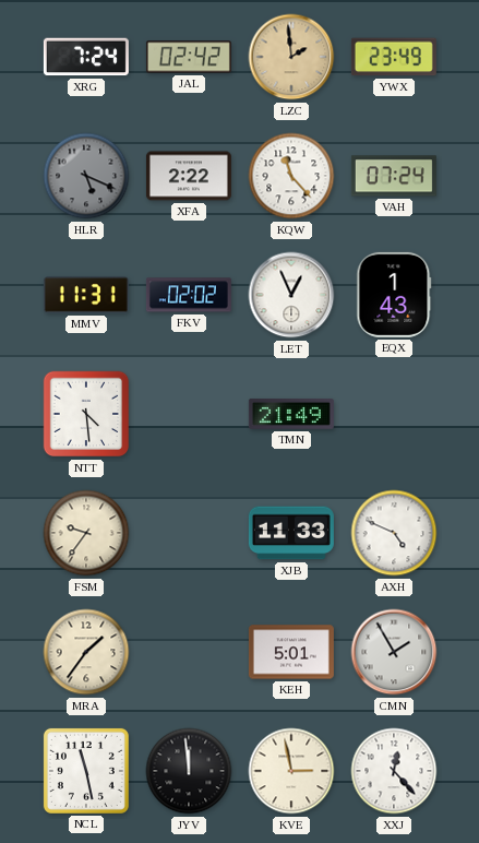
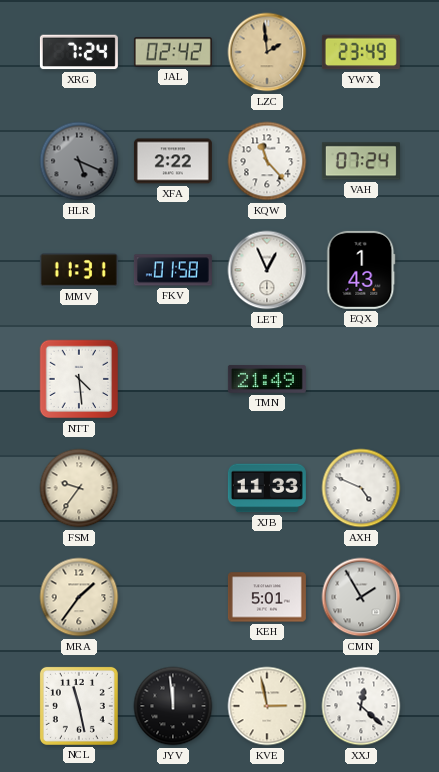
FKV: 02:02 -> 01:58
XXJ: 12:23 -> 12:22
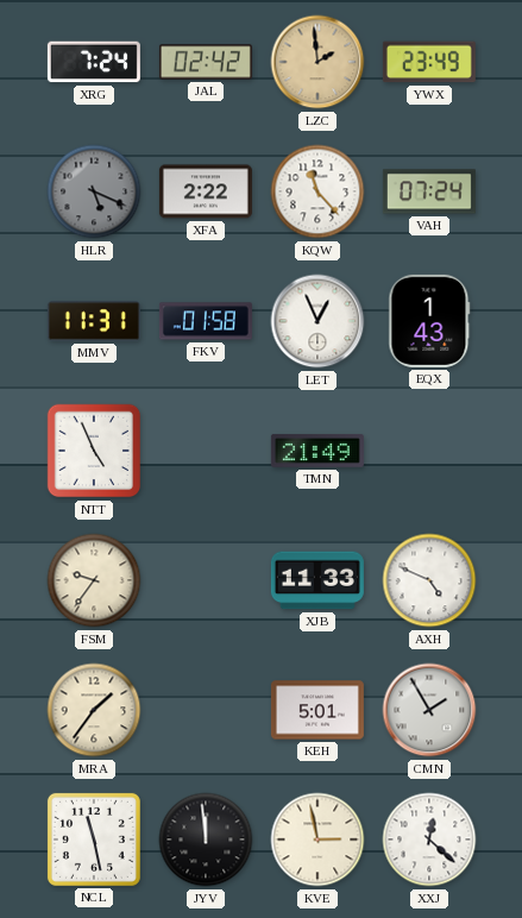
NTT: 4:29 -> 4:56
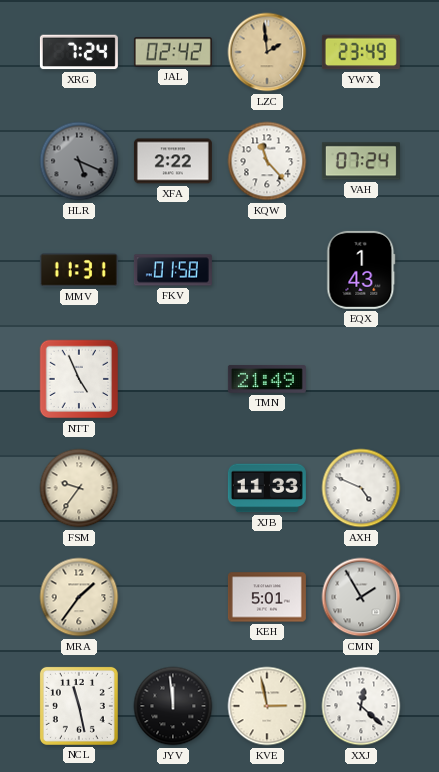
LET: 12:56 -> none
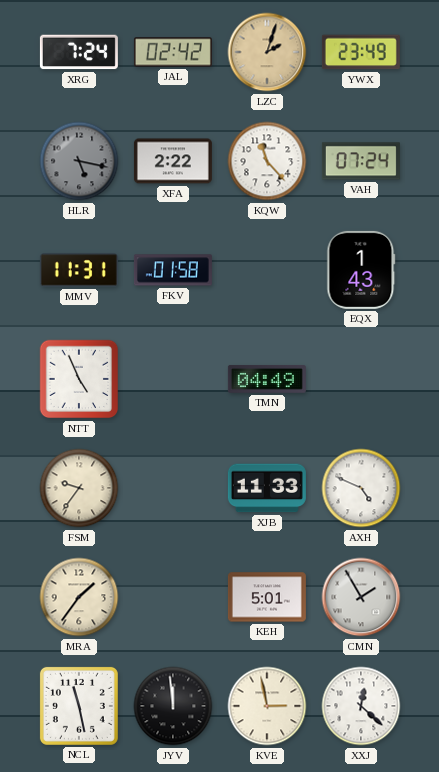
LZC: 1:59 -> 2:03
HLR: 5:19 -> 5:17
TMN: 21:49 -> 04:49
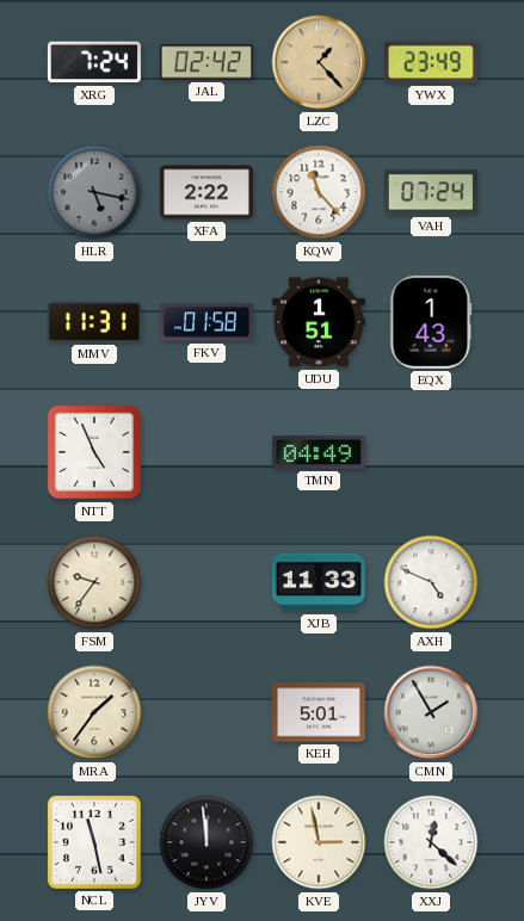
LZC: 2:03 -> 1:23
UDU: none -> 1:51
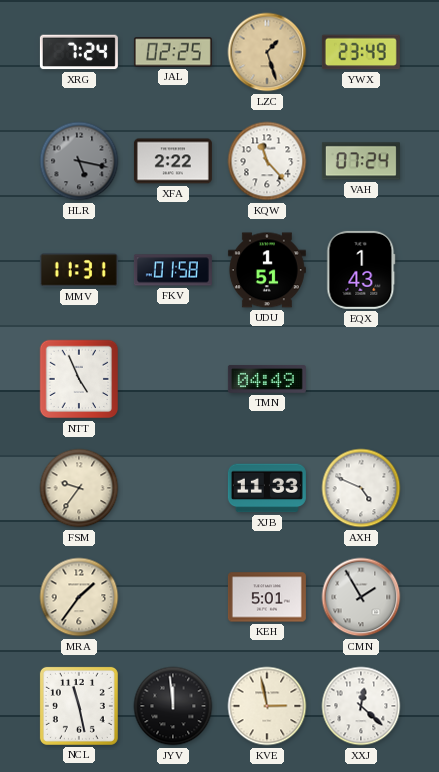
JAL: 02:42 -> 02:25
LZC: 1:23 -> 1:27
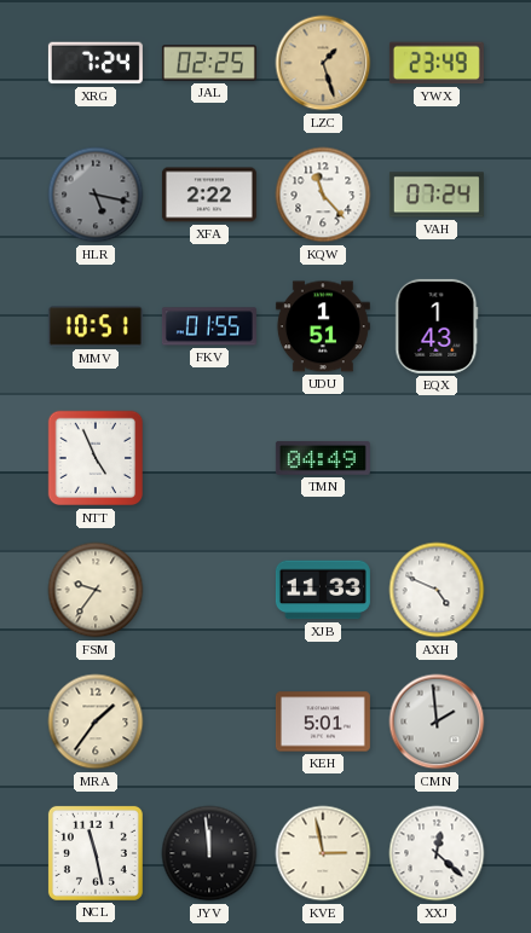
MMV: 11:31 -> 10:51
FKV: 01:58 -> 01:55
CMN: 1:55 -> 1:59
